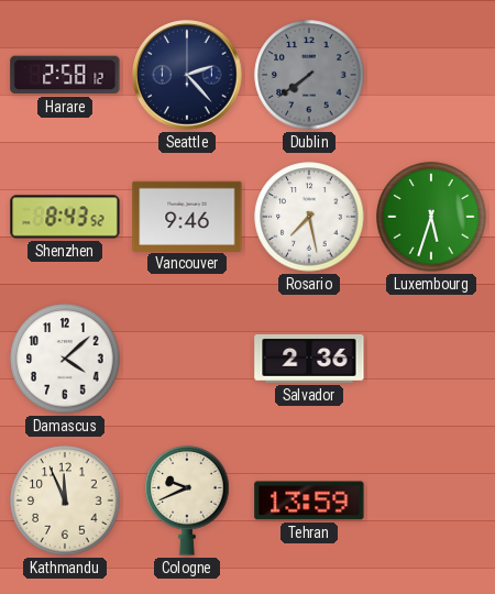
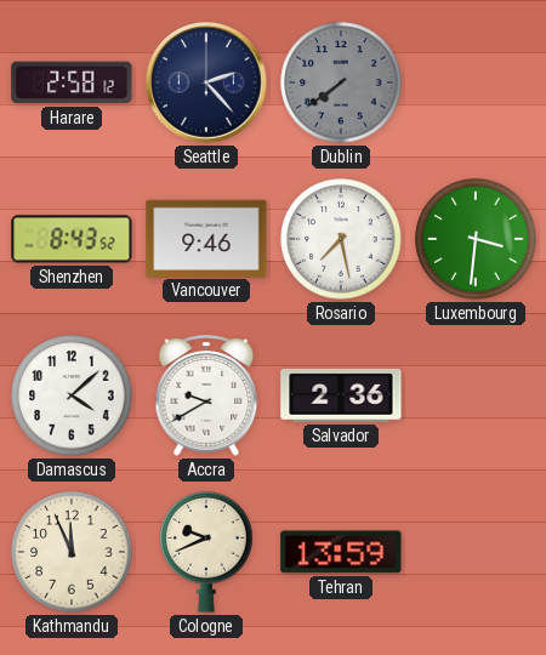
Luxembourg: 5:33 -> 3:31
Accra: none -> 9:40
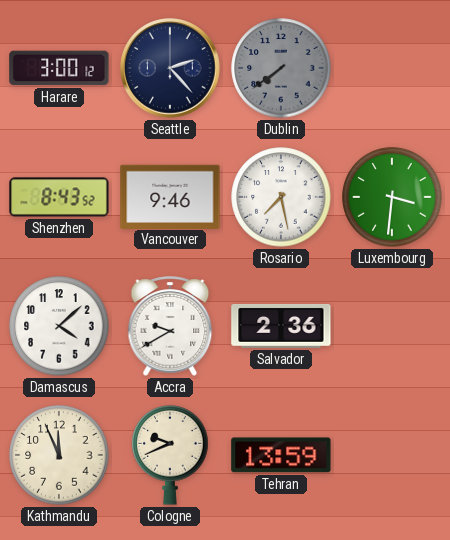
Harare: 2:58 -> 3:00
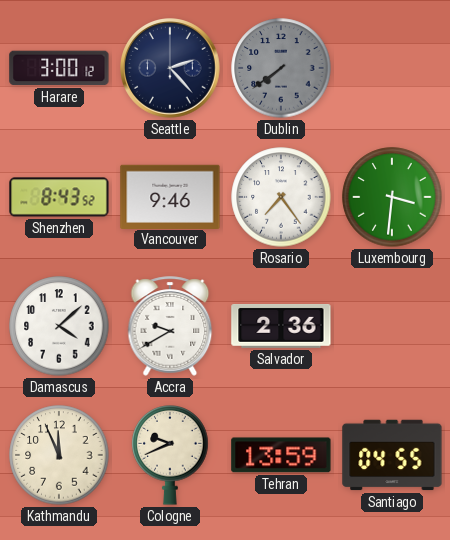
Rosario: 7:28 -> 7:24
Santiago: none -> 04:55
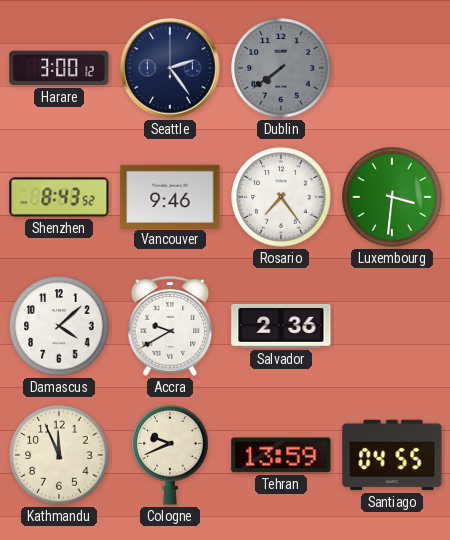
Seattle: 2:23 -> 2:24
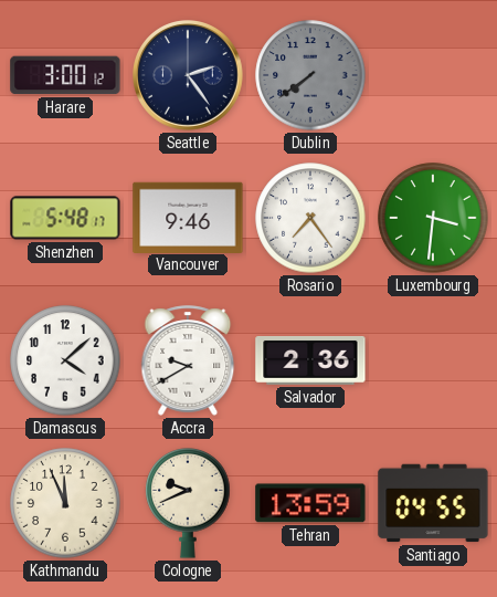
Shenzhen: 8:43 -> 5:48
